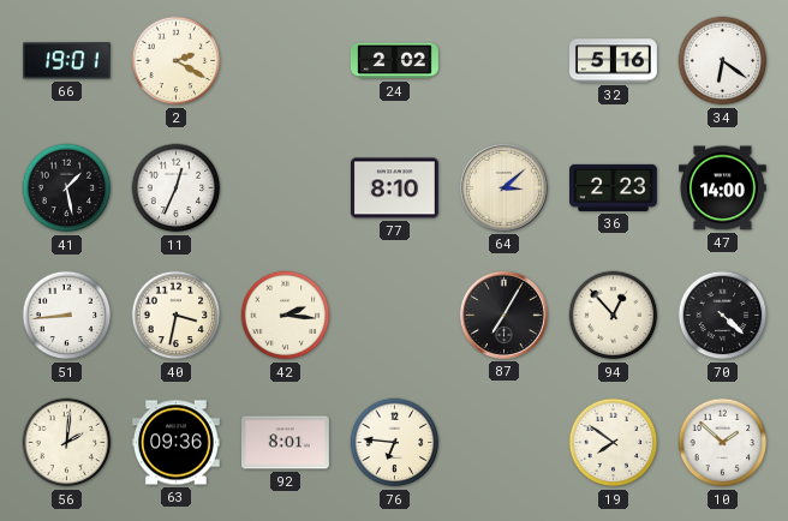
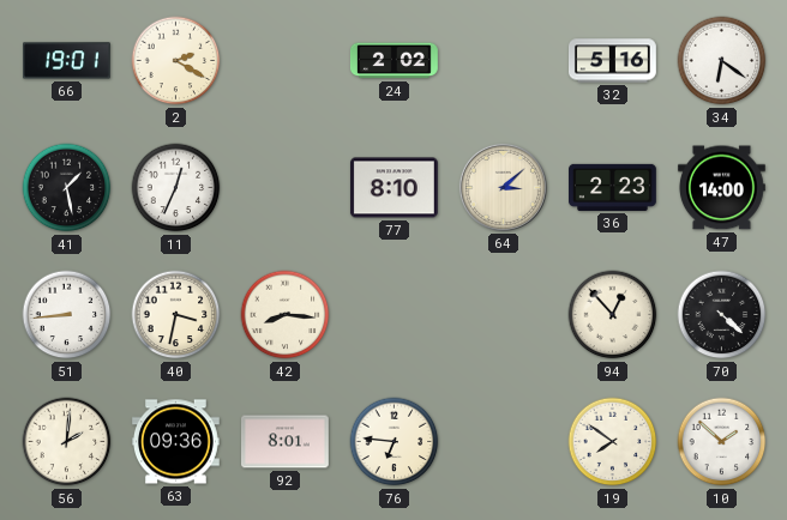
42: 2:16 -> 8:16
87: 7:05 -> none
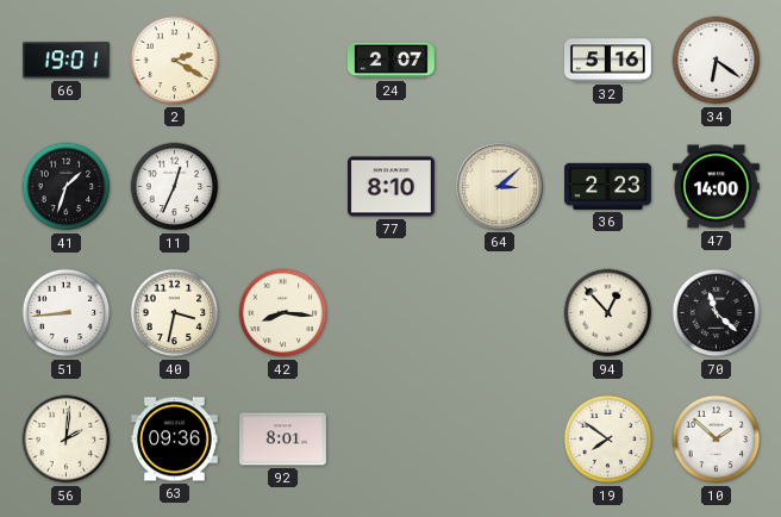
24: 2:02 -> 2:07
41: 1:28 -> 1:33
70: 4:22 -> 11:22
76: 6:46 -> none
